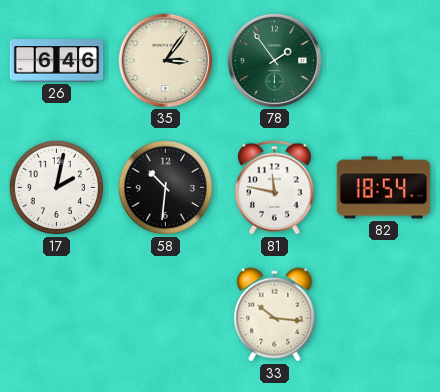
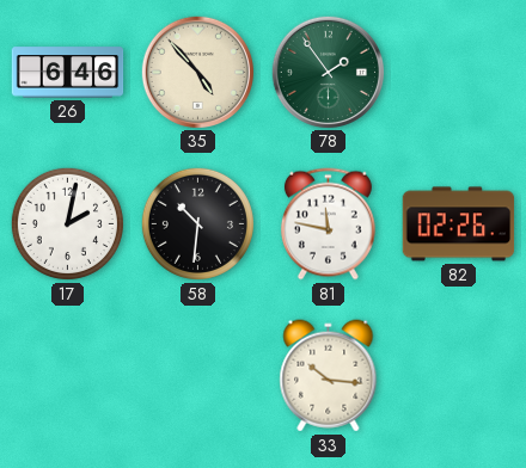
35: 3:06 -> 4:53
82: 18:54 -> 02:26
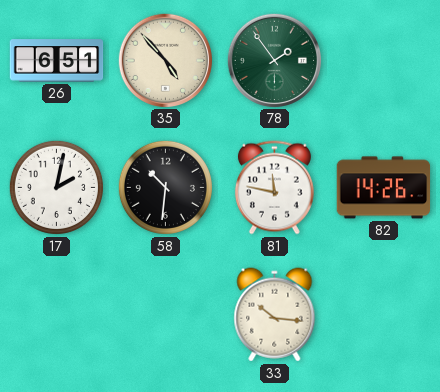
26: 6:46 -> 6:51
82: 02:26 -> 14:26
